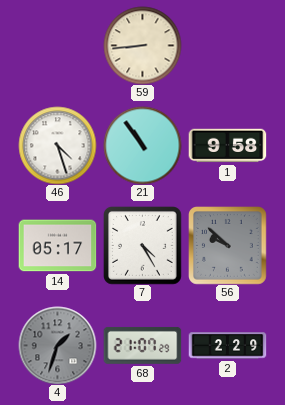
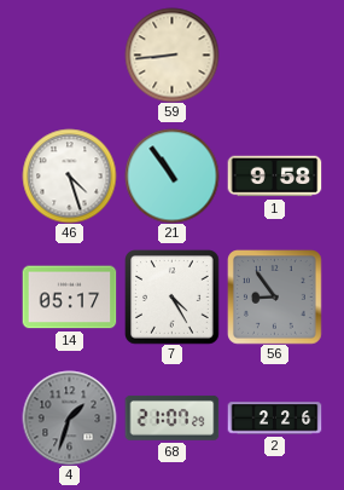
56: 9:52 -> 8:54
2: 2:29 -> 2:26
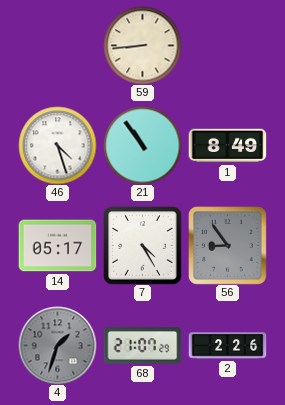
1: 9:58 -> 8:49
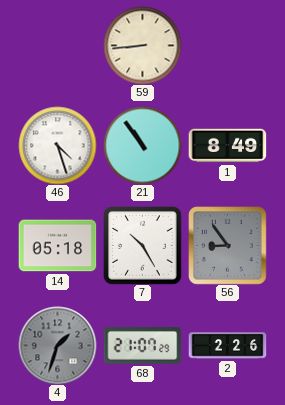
14: 05:17 -> 05:18
7: 4:25 -> 10:25
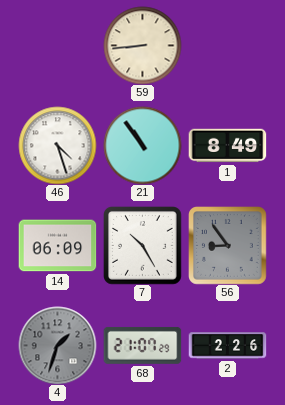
14: 05:18 -> 06:09
